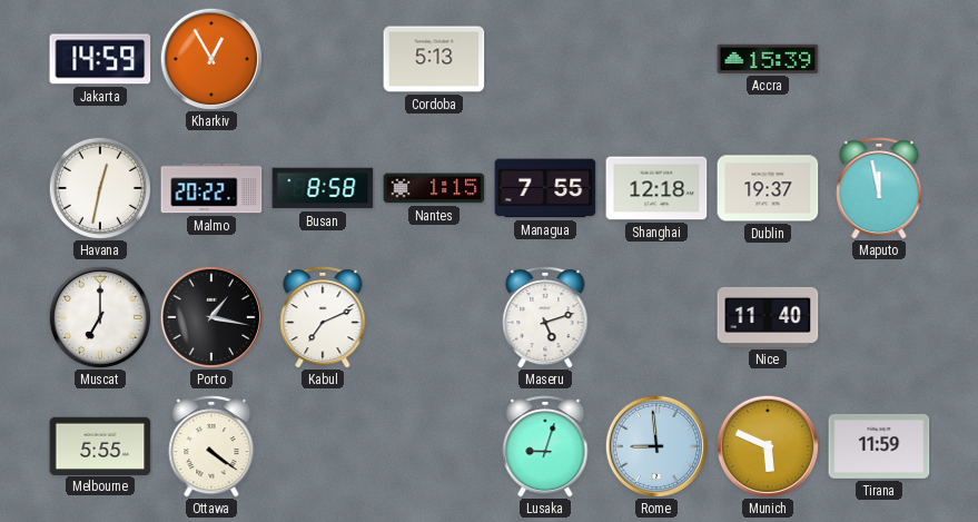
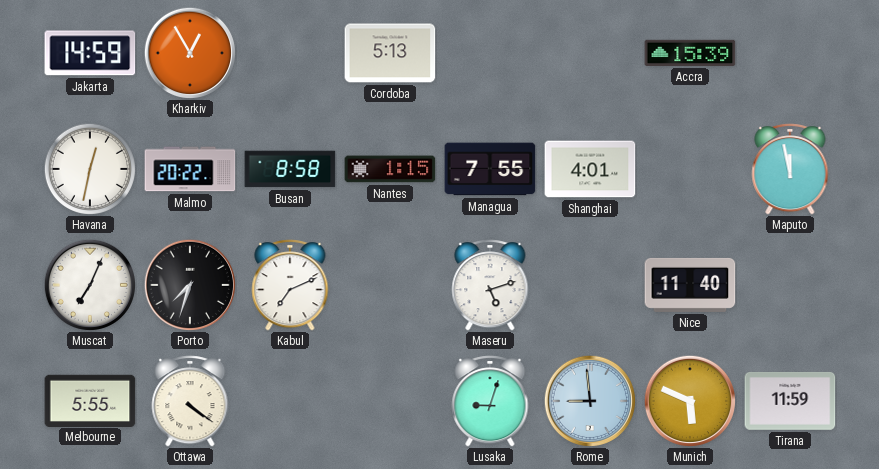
Shanghai: 12:18 -> 4:01
Dublin: 19:37 -> none
Muscat: 7:00 -> 7:04
Porto: 1:17 -> 7:33
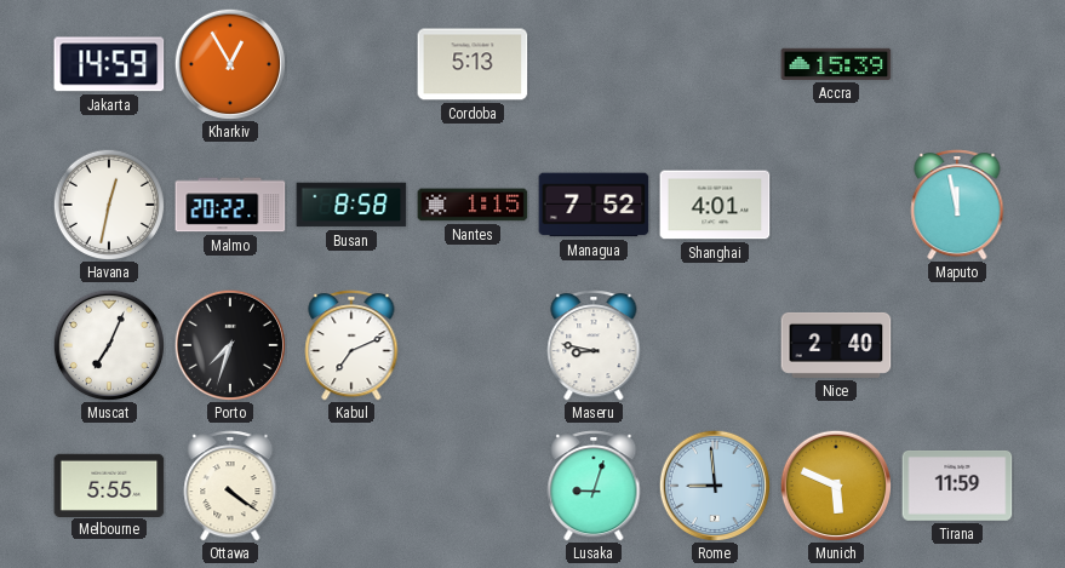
Managua: 7:55 -> 7:52
Maseru: 5:12 -> 8:47
Nice: 11:40 -> 2:40
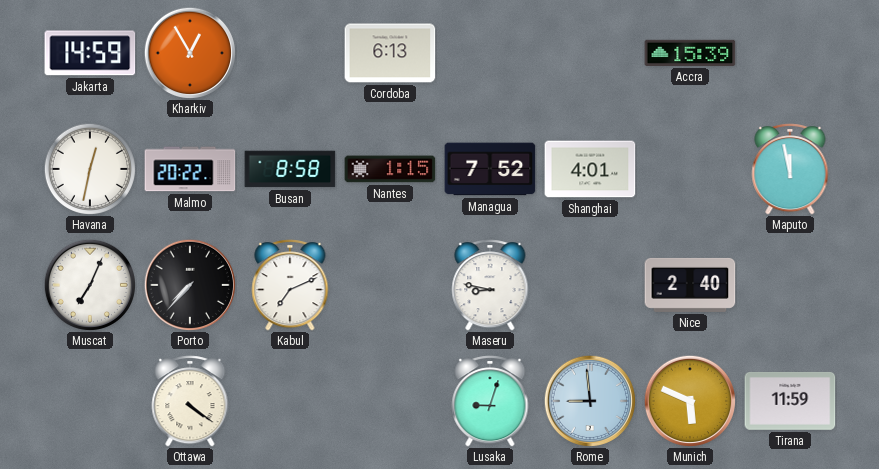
Cordoba: 5:13 -> 6:13
Porto: 7:33 -> 7:37
Melbourne: 5:55 -> none
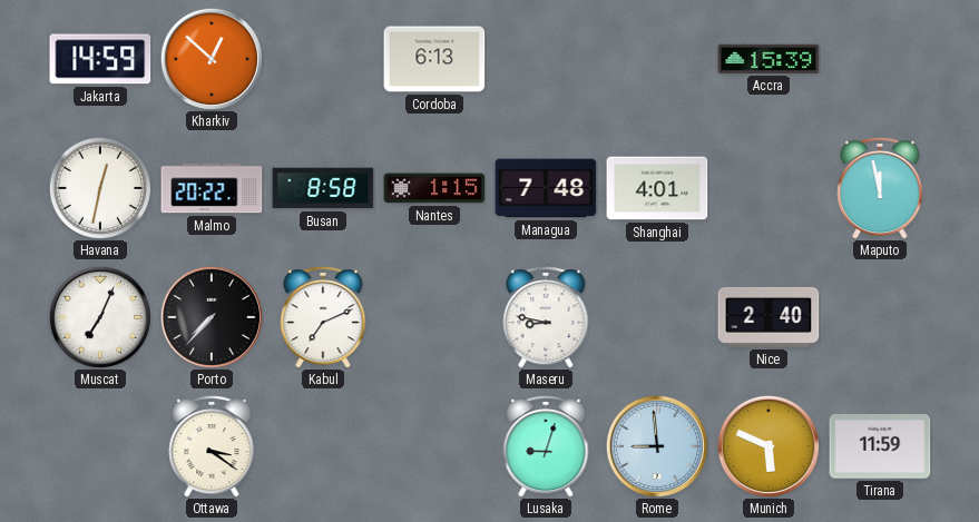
Kharkiv: 12:55 -> 12:52
Managua: 7:52 -> 7:48
Ottawa: 4:21 -> 3:21
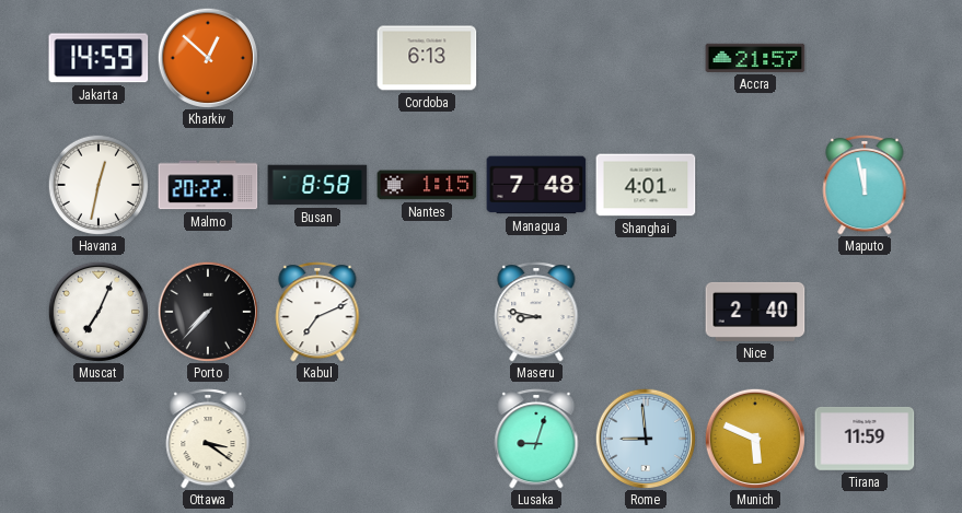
Accra: 15:39 -> 21:57
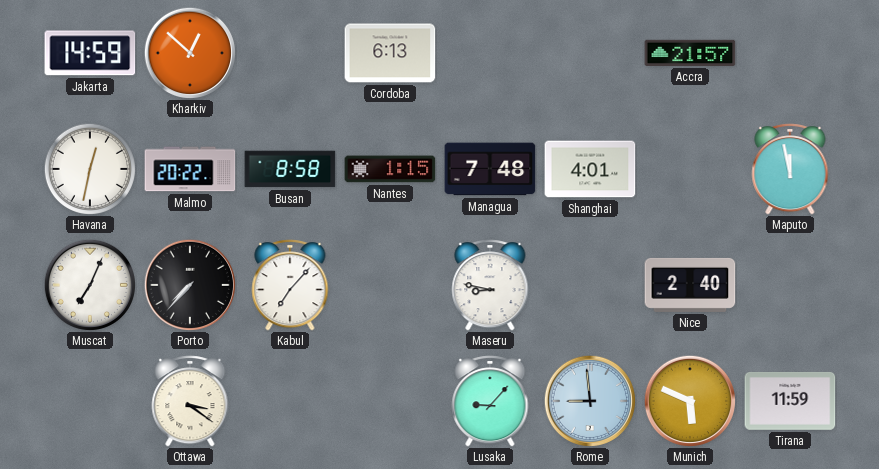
Kabul: 7:11 -> 7:07
Lusaka: 9:03 -> 9:07
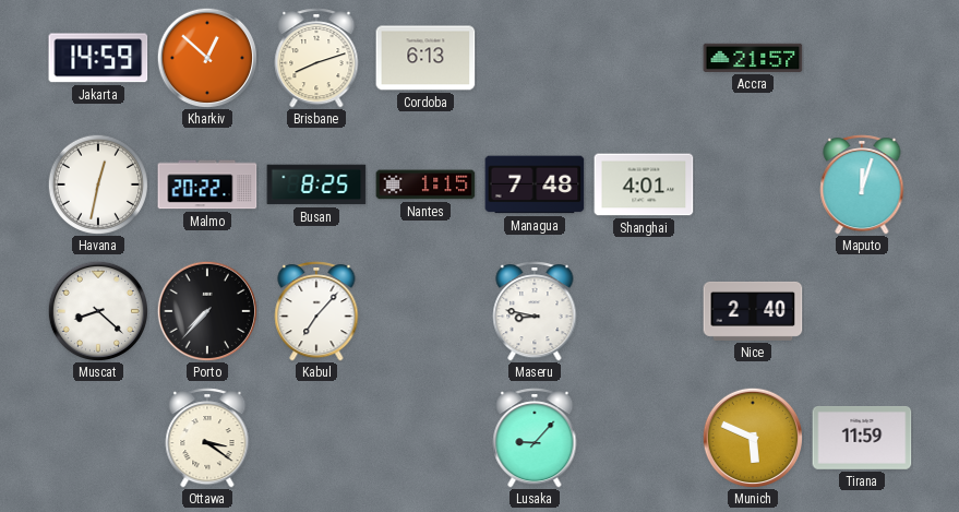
Brisbane: none -> 8:12
Busan: 8:58 -> 8:25
Maputo: 11:58 -> 12:03
Muscat: 7:04 -> 8:22
Rome: 8:59 -> none
